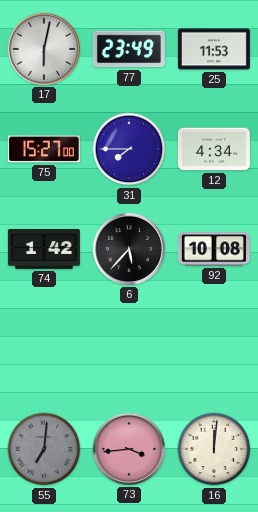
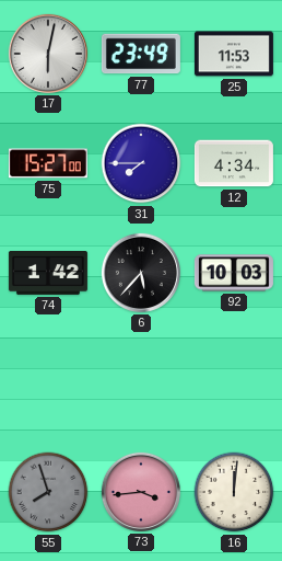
92: 10:08 -> 10:03
55: 7:01 -> 7:57
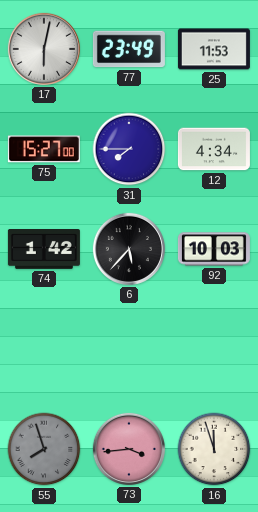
16: 12:01 -> 11:57
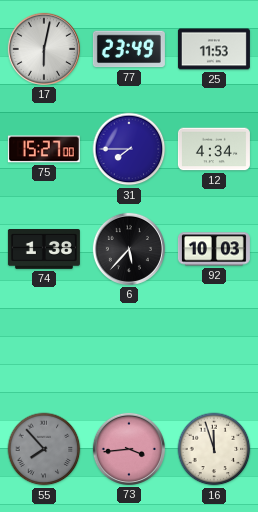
74: 1:42 -> 1:38
55: 7:57 -> 7:53
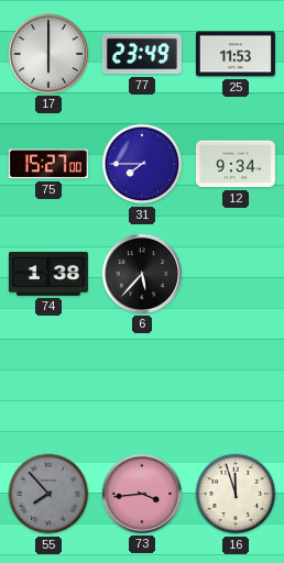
17: 6:02 -> 6:00
12: 4:34 -> 9:34
92: 10:03 -> none
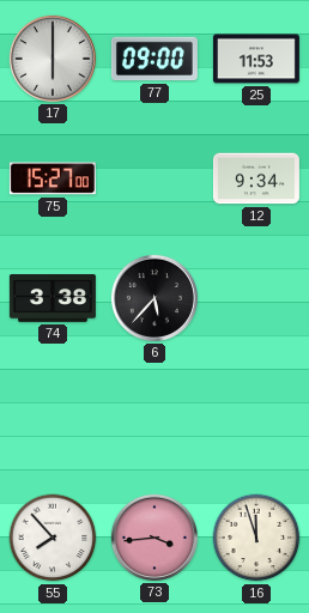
77: 23:49 -> 09:00
31: 7:45 -> none
74: 1:38 -> 3:38
55 dial: grey -> white
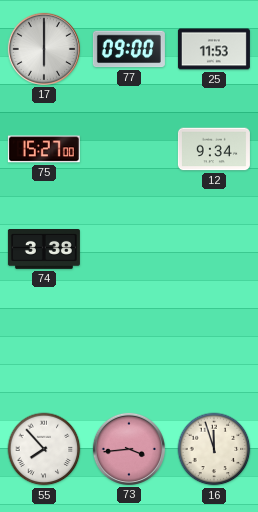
6: 5:37 -> none
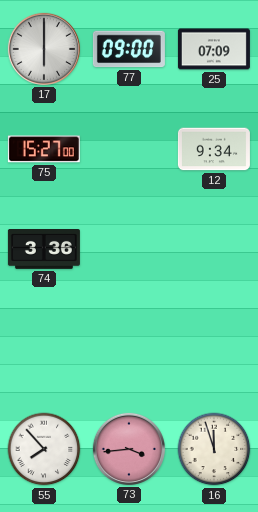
25: 11:53 -> 07:09
74: 3:38 -> 3:36
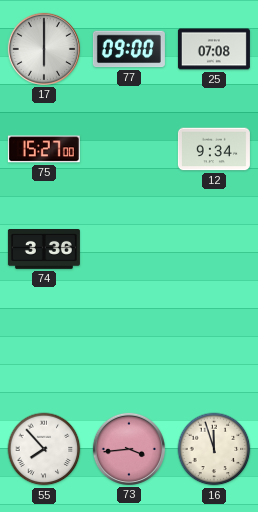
25: 07:09 -> 07:08
